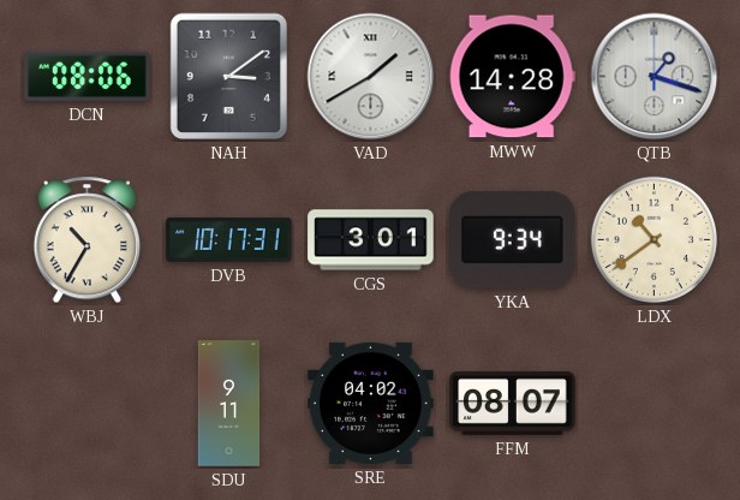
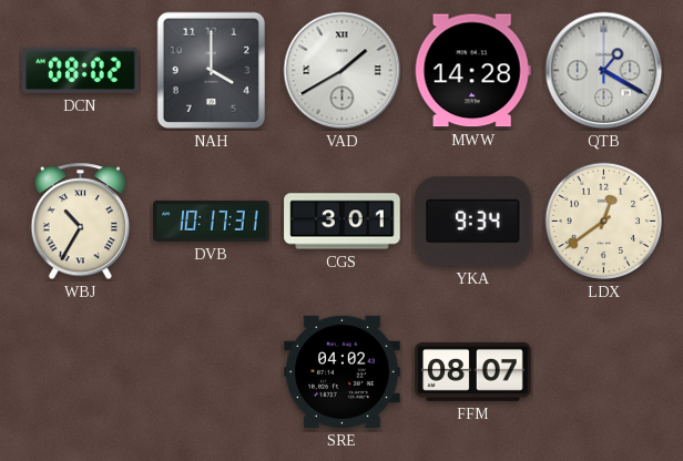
DCN: 08:06 -> 08:02
NAH: 3:09 -> 4:00
QTB: 1:18 -> 1:20
LDX: 10:39 -> 12:39
SDU: 9:11 -> none
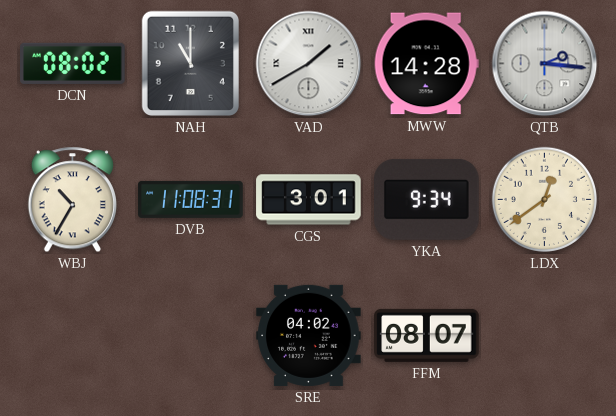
NAH: 4:00 -> 11:00
QTB: 1:20 -> 2:16
DVB: 10:17 -> 11:08
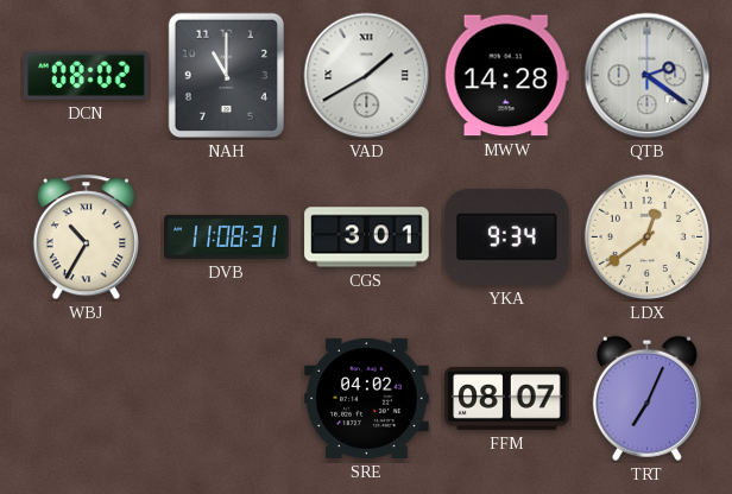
QTB: 2:16 -> 2:21
TRT: none -> 7:04
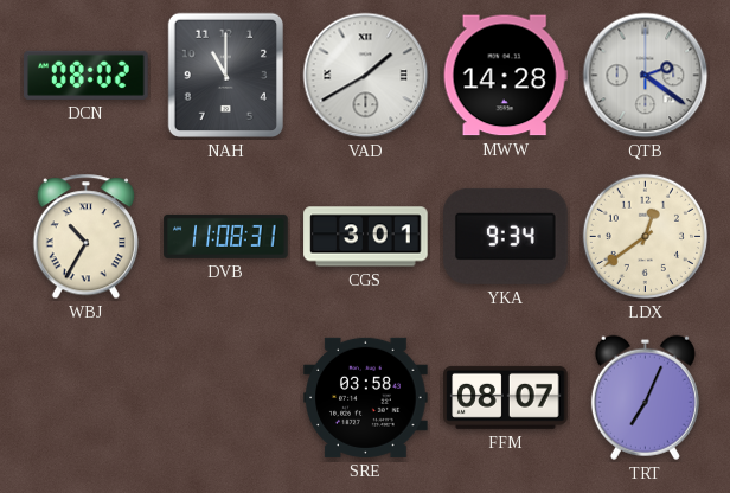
SRE: 04:02 -> 03:58
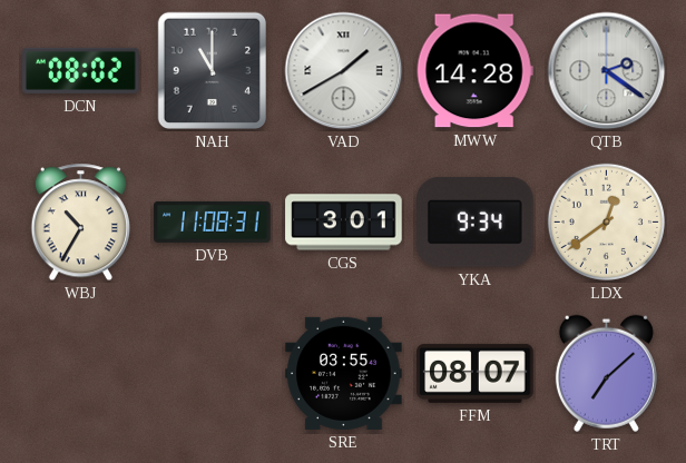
SRE: 03:58 -> 03:55
TRT: 7:04 -> 7:08
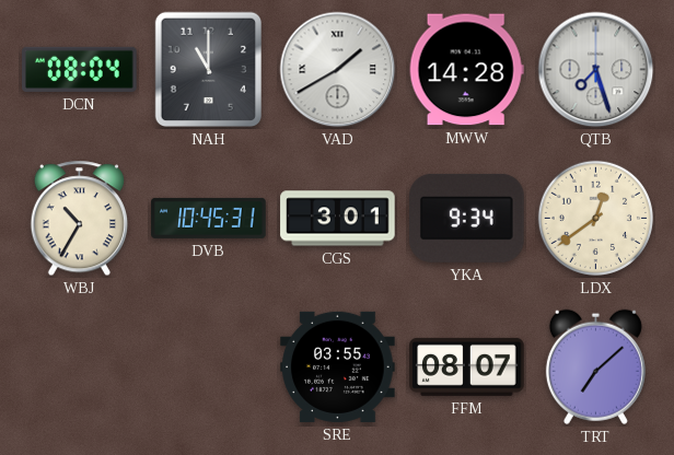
DCN: 08:02 -> 08:04
QTB: 2:21 -> 7:27
DVB: 11:08 -> 10:45
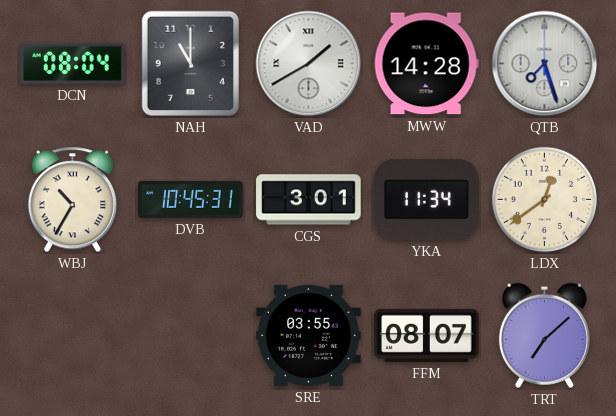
YKA: 9:34 -> 11:34
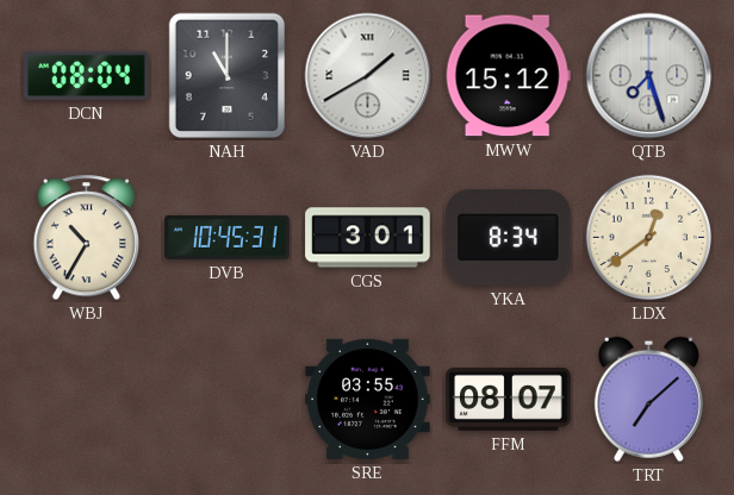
MWW: 14:28 -> 15:12
YKA: 11:34 -> 8:34
